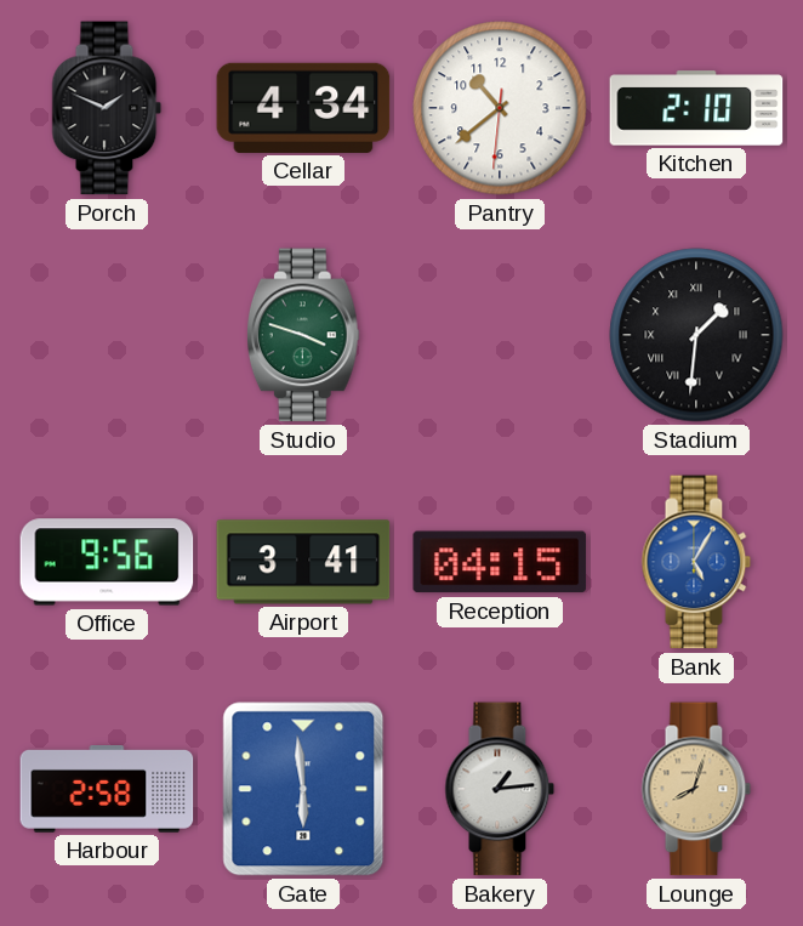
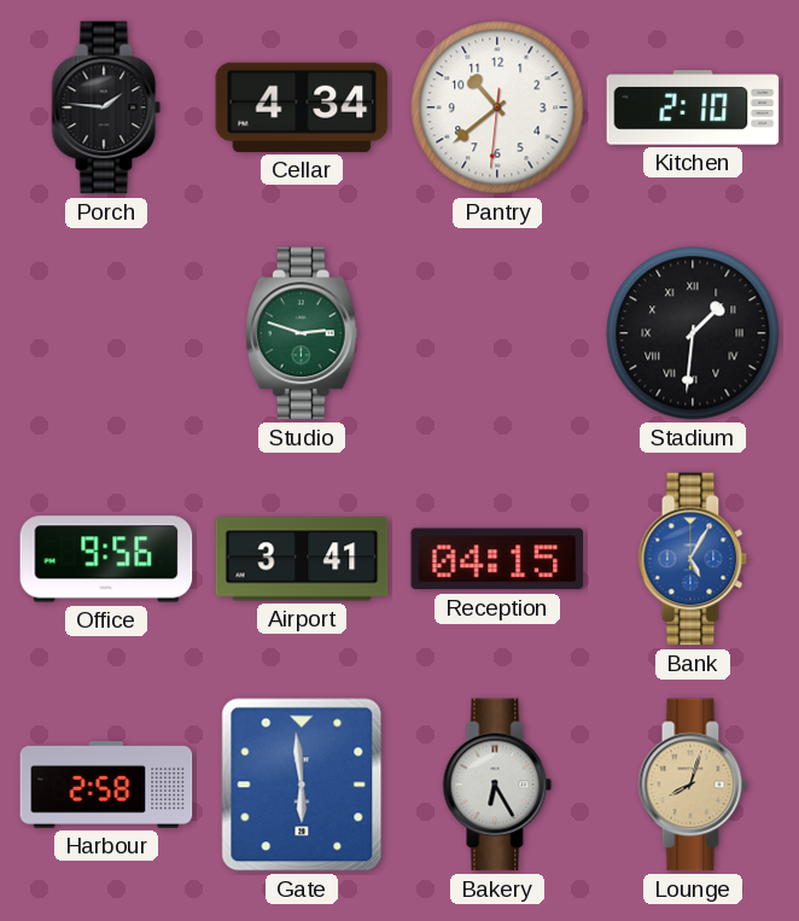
Porch: 1:49 -> 1:46
Studio: 3:48 -> 2:48
Bakery: 1:14 -> 6:25
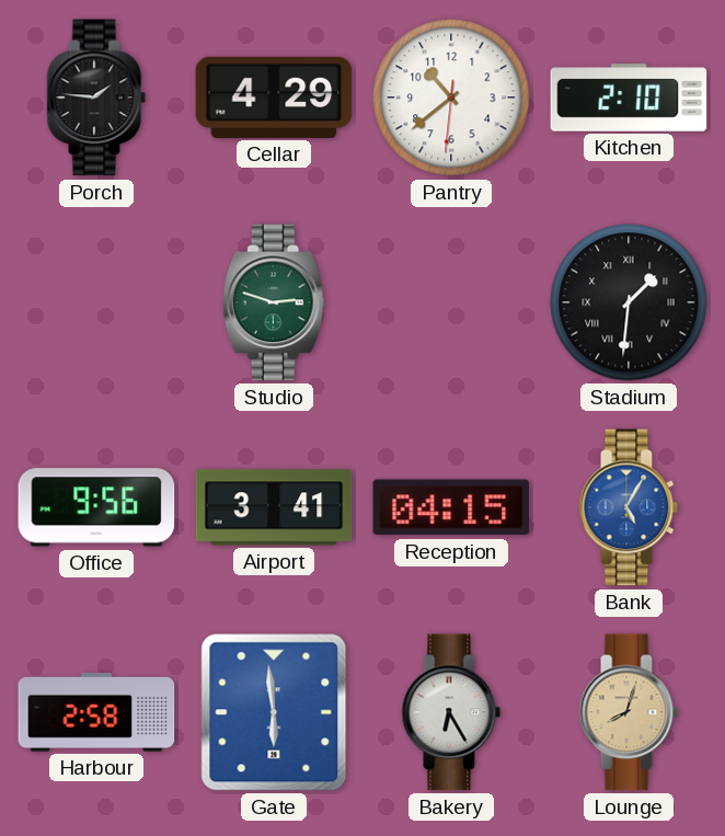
Cellar: 4:34 -> 4:29
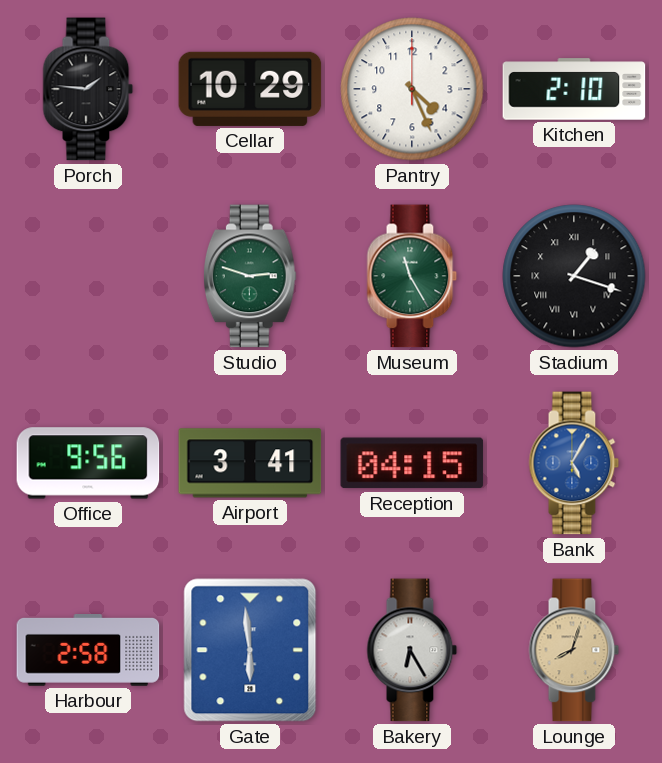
Cellar: 4:29 -> 10:29
Pantry: 10:38 -> 4:26
Museum: none -> 11:25
Stadium: 1:31 -> 1:18
